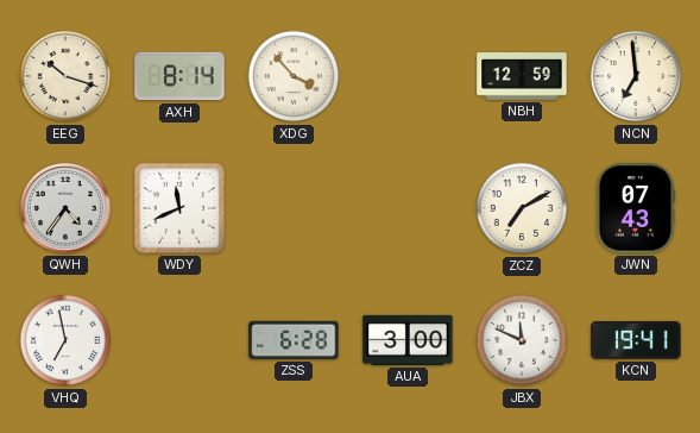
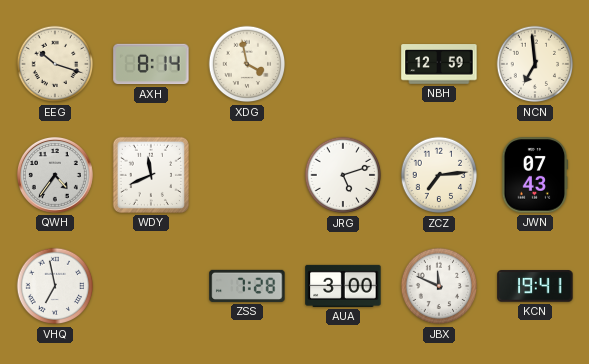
XDG: 3:53 -> 3:58
JRG: none -> 5:12
ZCZ: 7:10 -> 7:14
ZSS: 6:28 -> 7:28
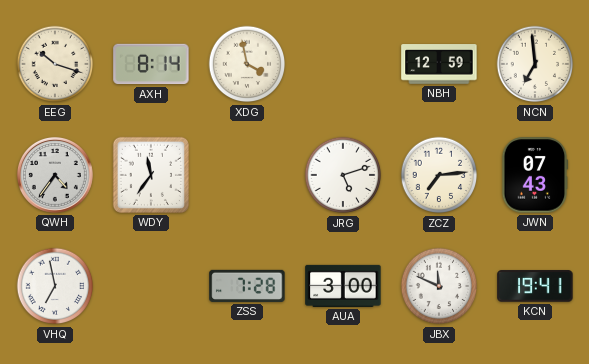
WDY: 11:41 -> 11:36
